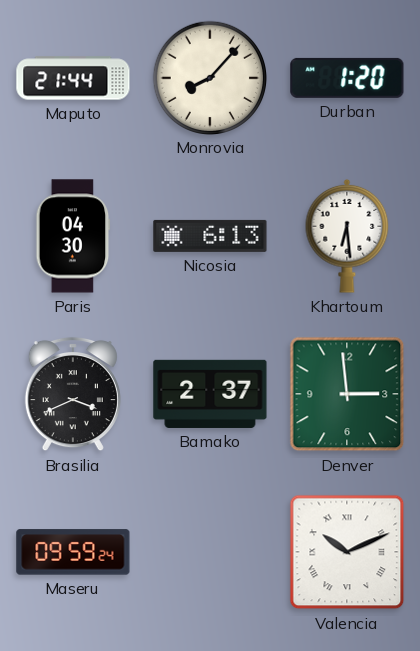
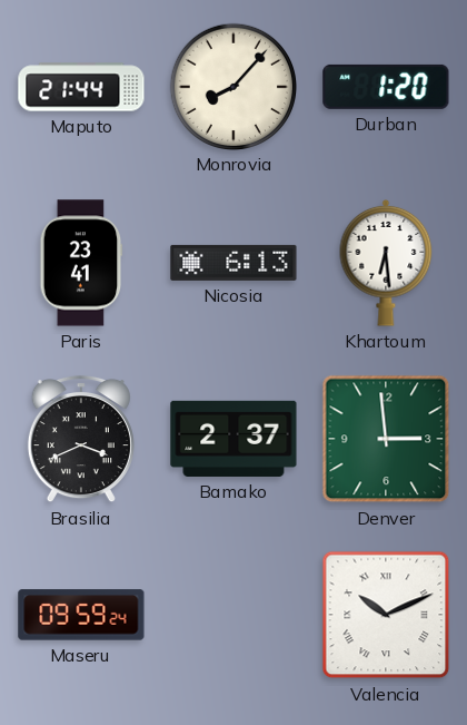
Paris: 04:30 -> 23:41
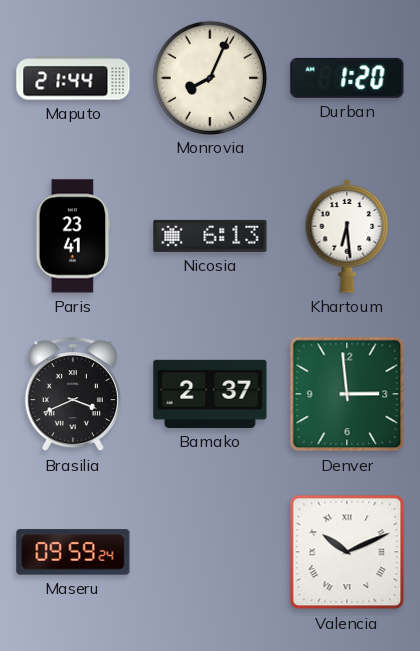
Monrovia: 8:07 -> 8:04
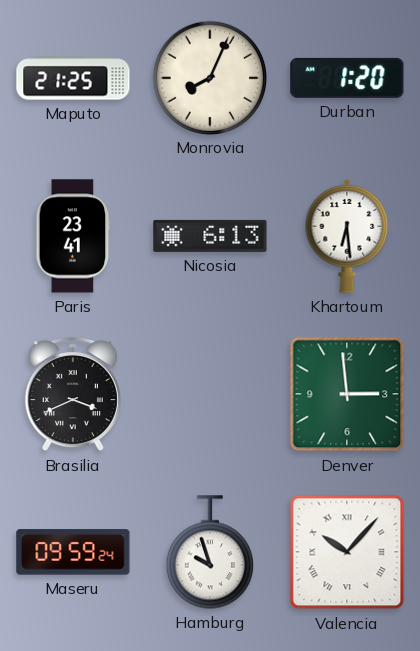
Maputo: 21:44 -> 21:25
Bamako: 2:37 -> none
Hamburg: none -> 9:57
Valencia: 10:11 -> 10:07
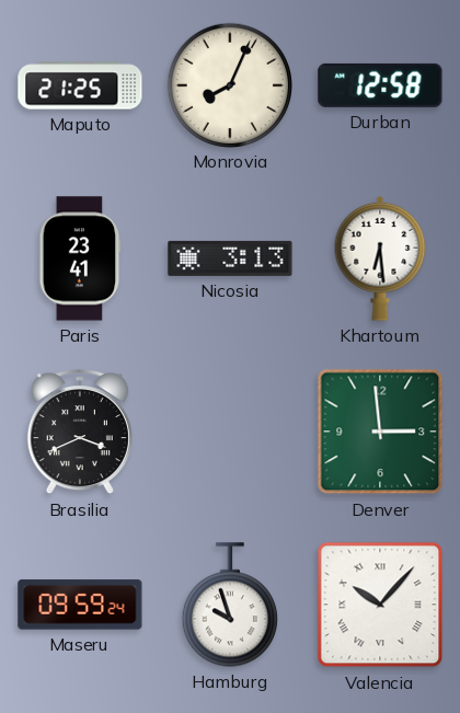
Durban: 1:20 -> 12:58
Nicosia: 6:13 -> 3:13
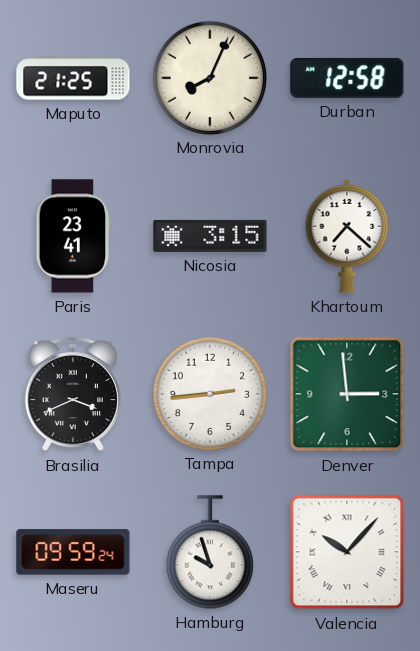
Nicosia: 3:13 -> 3:15
Khartoum: 6:29 -> 7:22
Tampa: none -> 2:44
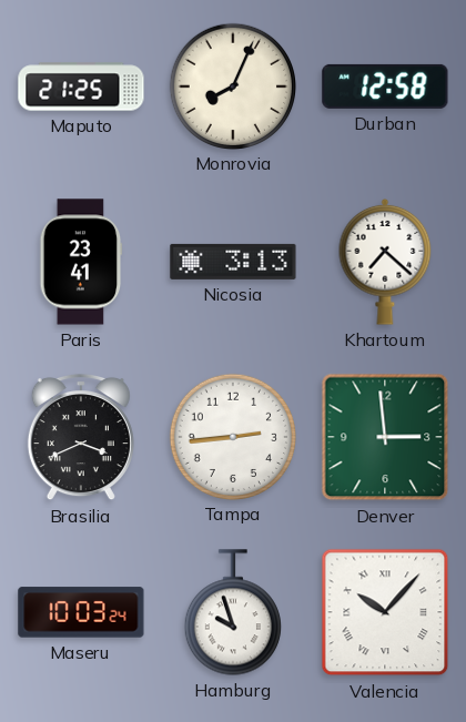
Nicosia: 3:15 -> 3:13
Maseru: 09:59 -> 10:03
